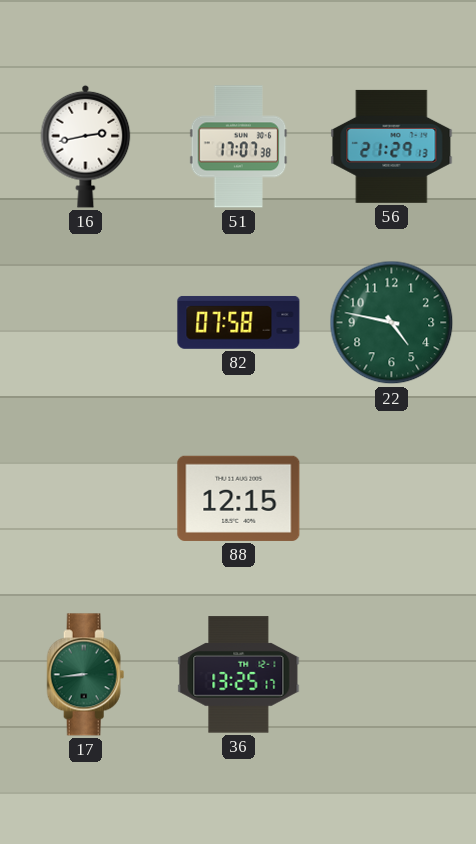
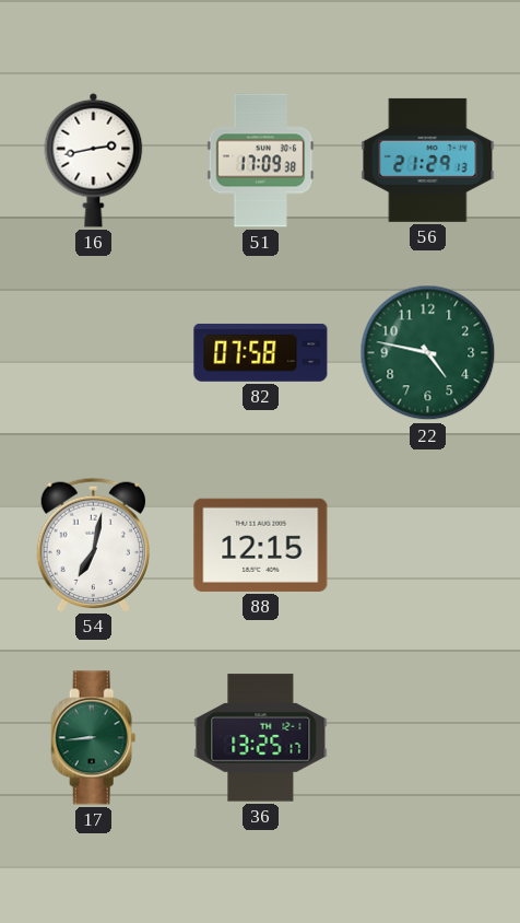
51: 17:07 -> 17:09
54: none -> 7:02
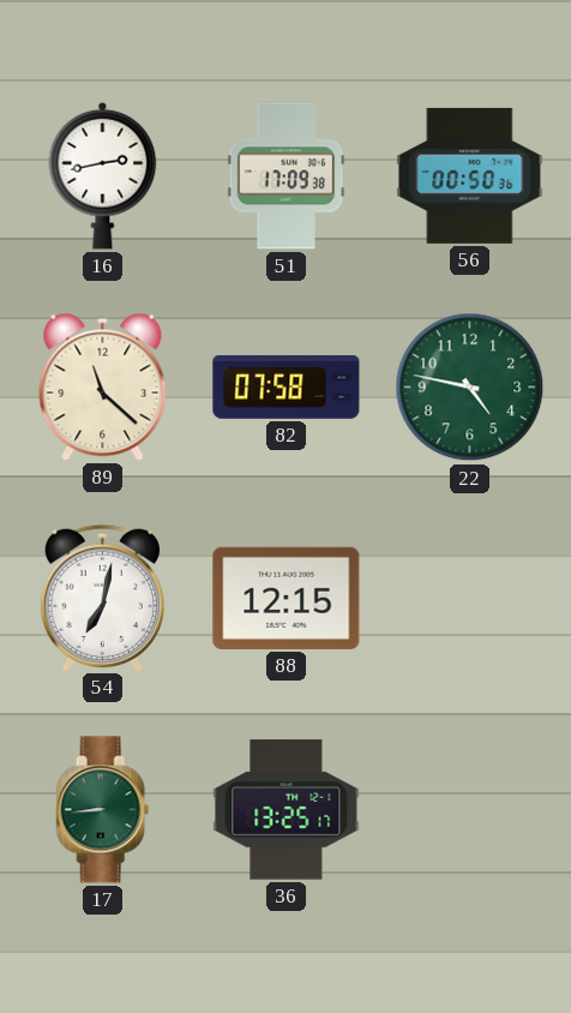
56: 21:29 -> 00:50
89: none -> 11:22
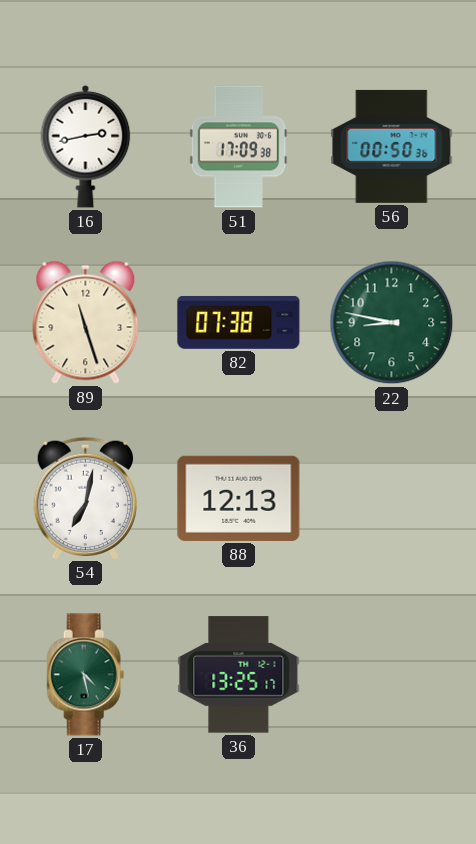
89: 11:22 -> 11:27
82: 07:58 -> 07:38
22: 4:47 -> 8:47
88: 12:15 -> 12:13
17: 8:44 -> 4:28
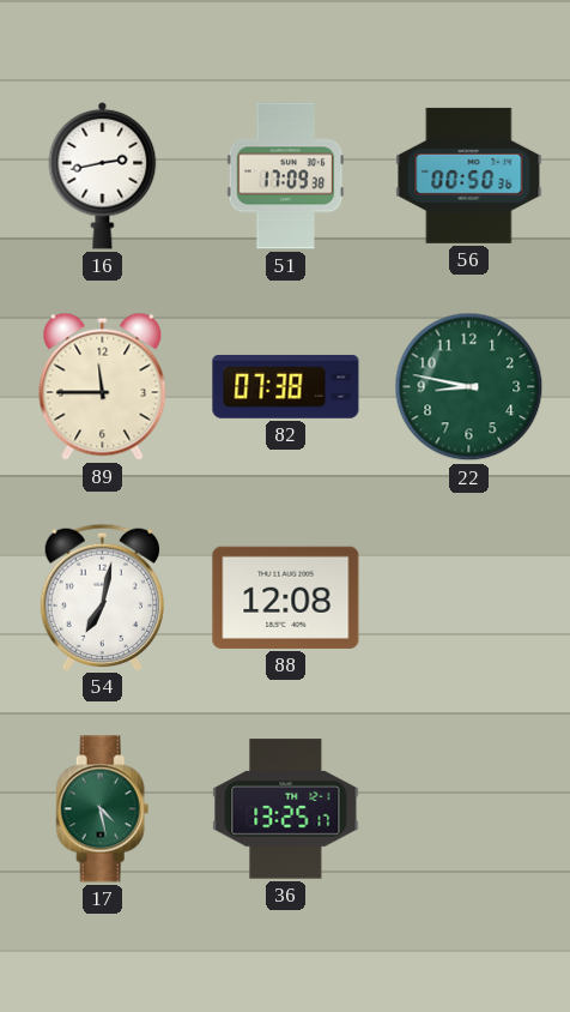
89: 11:27 -> 11:45
88: 12:13 -> 12:08
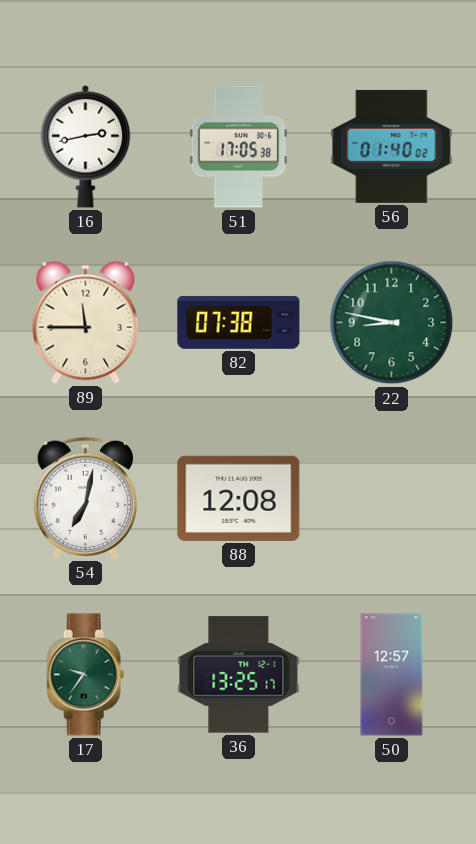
51: 17:09 -> 17:05
56: 00:50 -> 01:40
17: 4:28 -> 9:36
50: none -> 12:57
